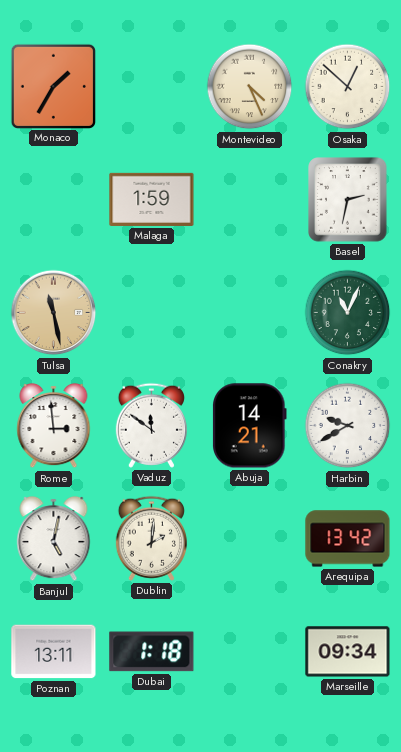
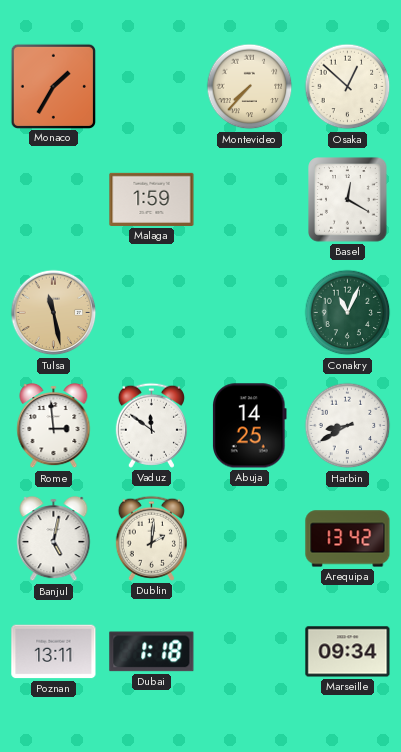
Montevideo: 4:26 -> 7:37
Basel: 2:32 -> 12:20
Abuja: 14:21 -> 14:25
Harbin: 9:40 -> 8:40
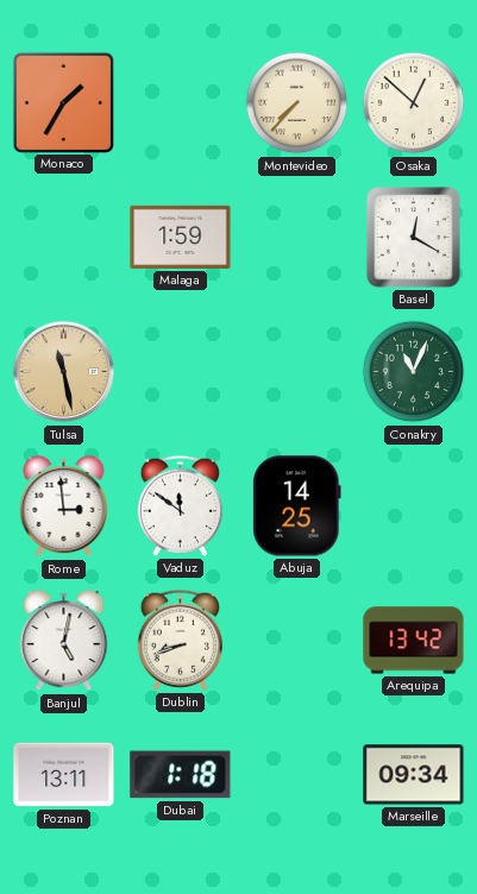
Harbin: 8:40 -> none
Dublin: 2:01 -> 8:42
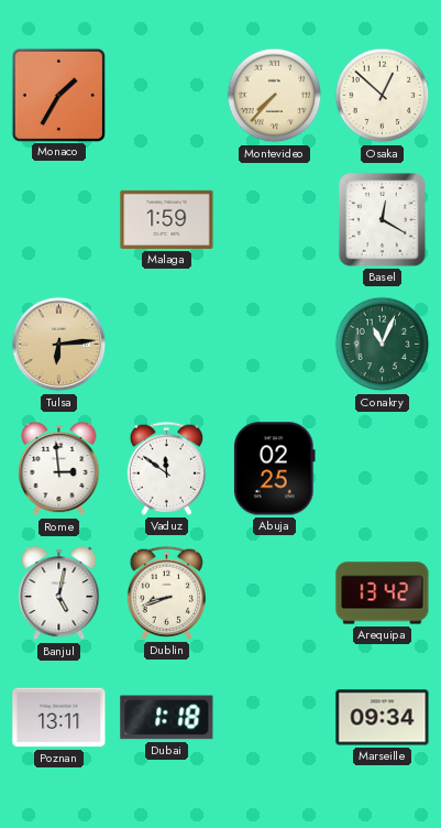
Tulsa: 11:28 -> 6:14
Abuja: 14:25 -> 02:25
